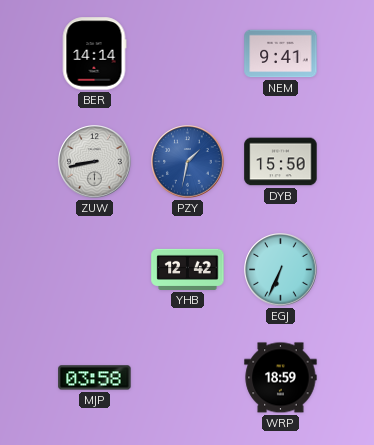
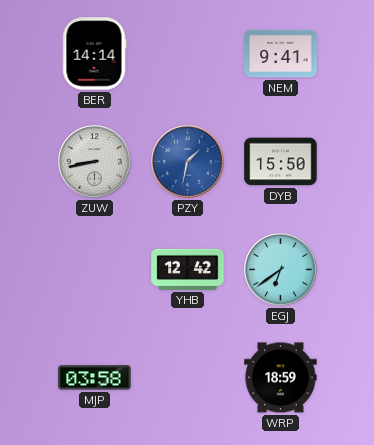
EGJ: 6:34 -> 6:39
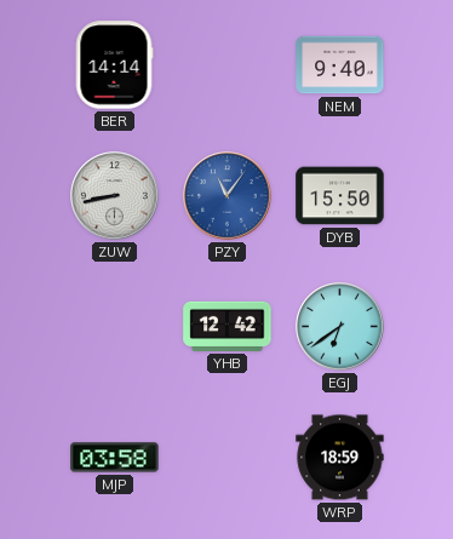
NEM: 9:41 -> 9:40
PZY: 1:32 -> 11:06
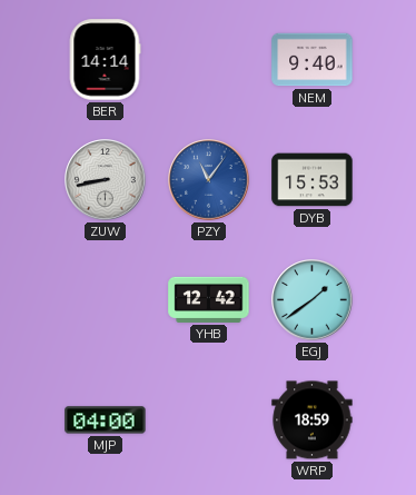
DYB: 15:50 -> 15:53
EGJ: 6:39 -> 1:39
MJP: 03:58 -> 04:00
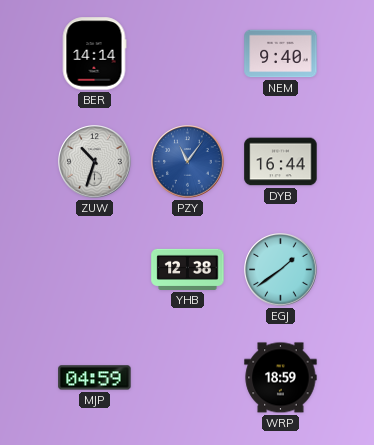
ZUW: 8:43 -> 10:33
DYB: 15:53 -> 16:44
YHB: 12:42 -> 12:38
MJP: 04:00 -> 04:59
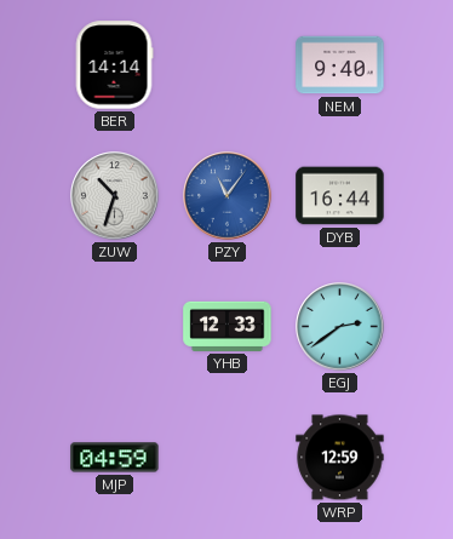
YHB: 12:38 -> 12:33
EGJ: 1:39 -> 2:39
WRP: 18:59 -> 12:59
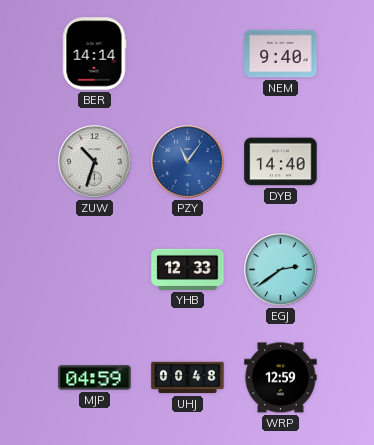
DYB: 16:44 -> 14:40
UHJ: none -> 00:48
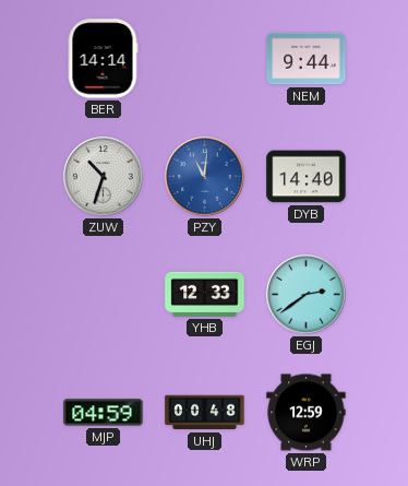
NEM: 9:40 -> 9:44
PZY: 11:06 -> 11:01
